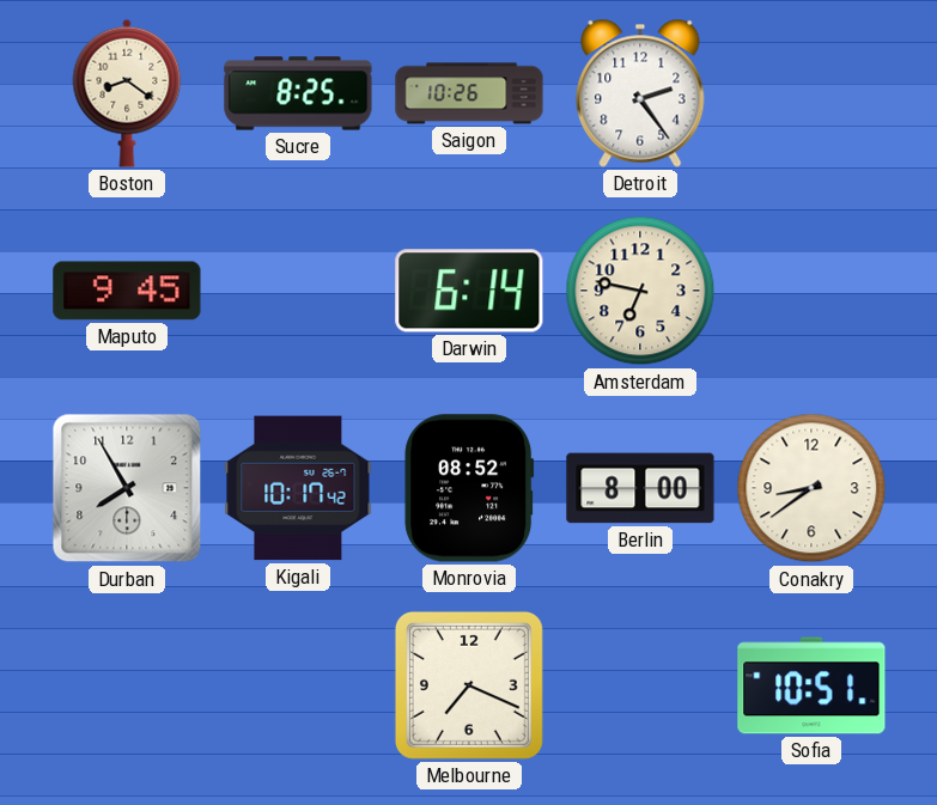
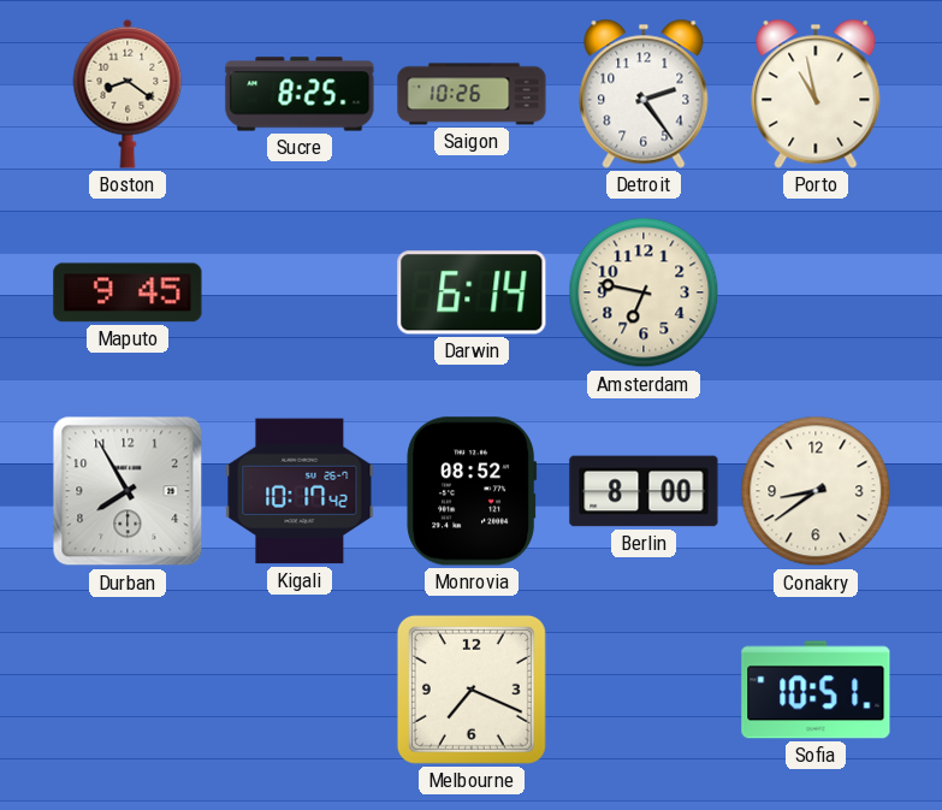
Porto: none -> 10:58
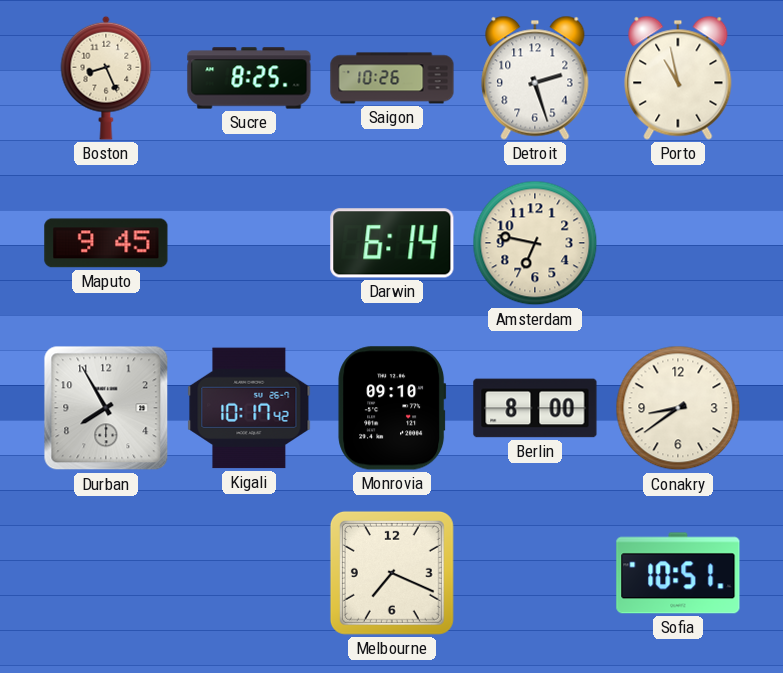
Boston: 8:21 -> 8:26
Detroit: 2:24 -> 2:27
Monrovia: 08:52 -> 09:10
